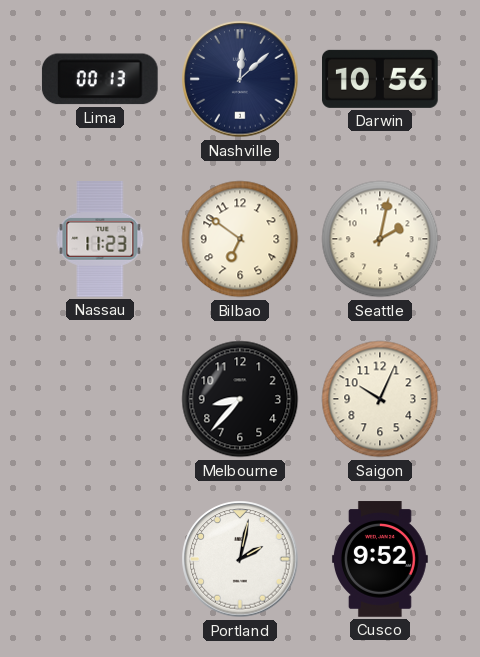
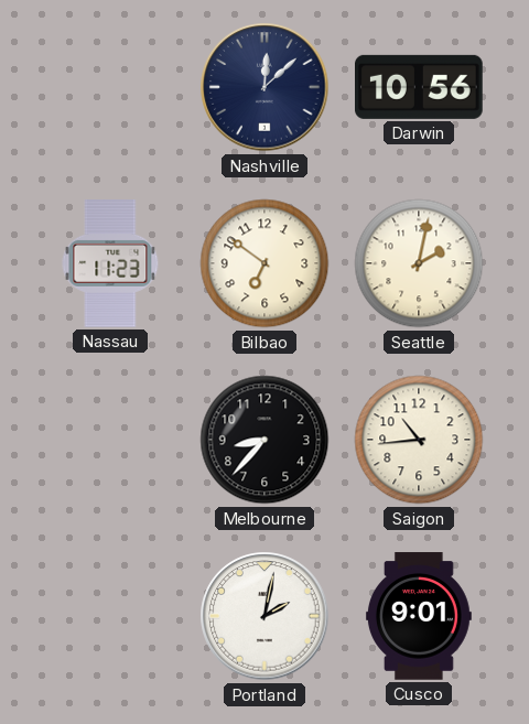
Lima: 00:13 -> none
Saigon: 10:04 -> 10:44
Cusco: 9:52 -> 9:01
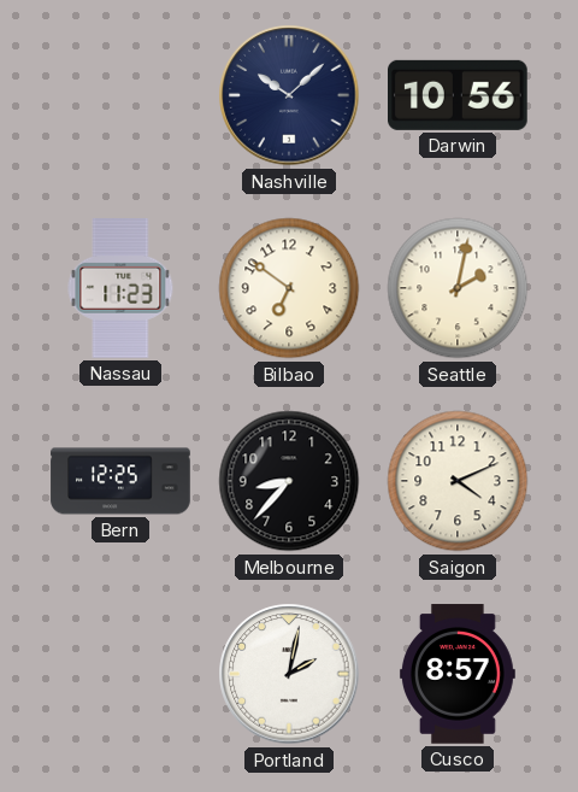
Nashville: 12:08 -> 10:08
Bern: none -> 12:25
Saigon: 10:44 -> 4:11
Cusco: 9:01 -> 8:57
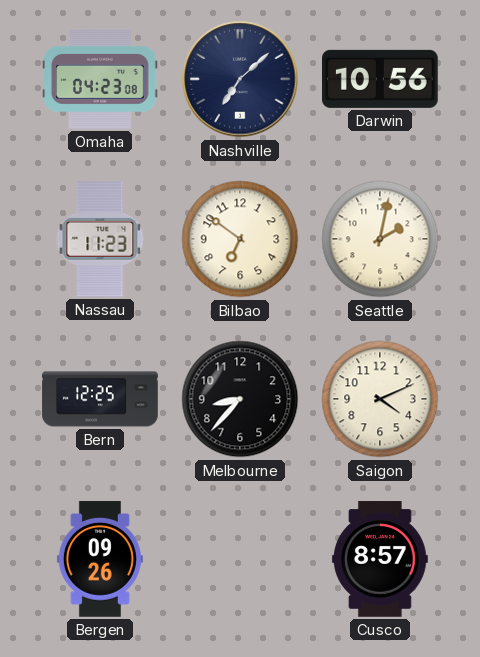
Omaha: none -> 04:23
Nashville: 10:08 -> 7:08
Bergen: none -> 09:26
Portland: 2:02 -> none
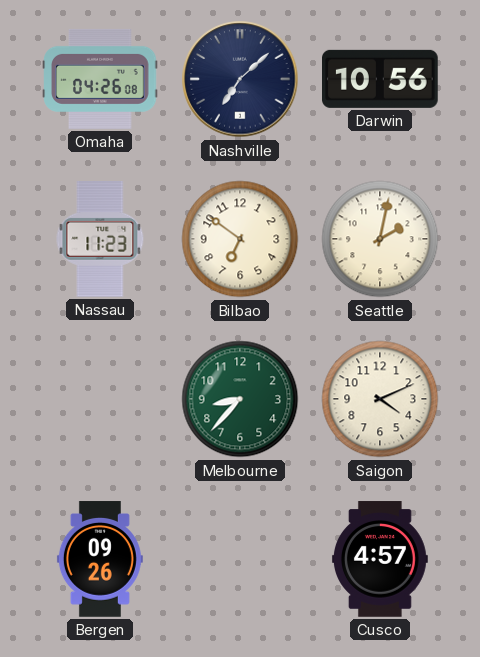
Omaha: 04:23 -> 04:26
Bern: 12:25 -> none
Melbourne dial: black -> green
Cusco: 8:57 -> 4:57
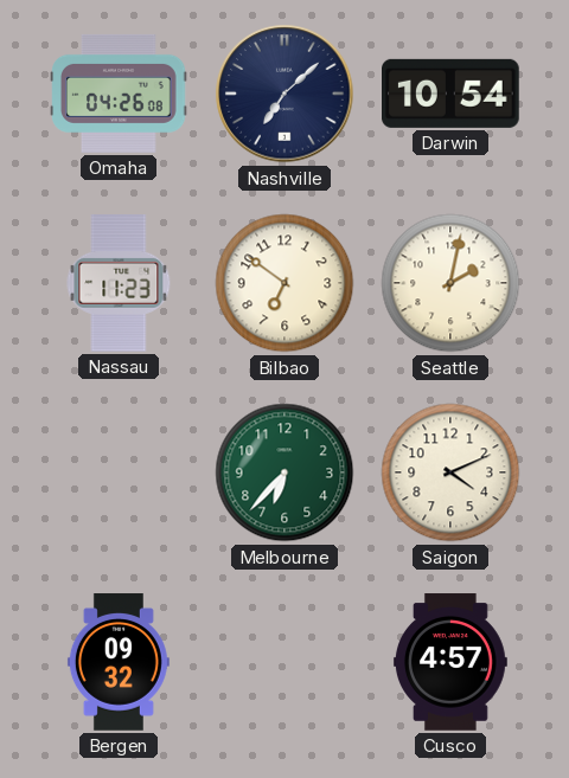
Darwin: 10:56 -> 10:54
Melbourne: 8:37 -> 6:37
Bergen: 09:26 -> 09:32
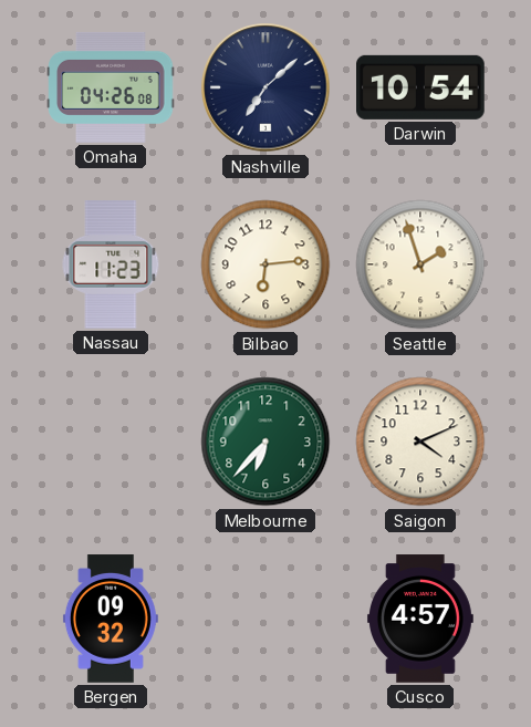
Bilbao: 6:51 -> 6:14
Seattle: 2:02 -> 1:57
